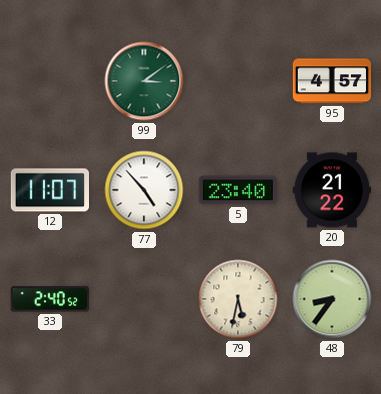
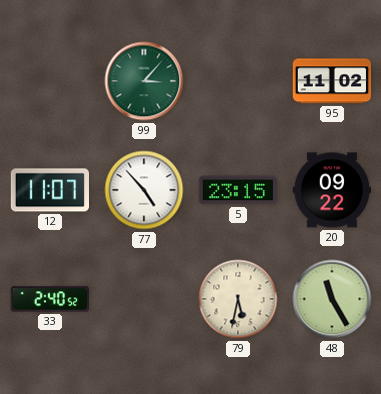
99: 3:09 -> 3:07
95: 4:57 -> 11:02
5: 23:40 -> 23:15
20: 21:22 -> 09:22
48: 8:36 -> 11:25
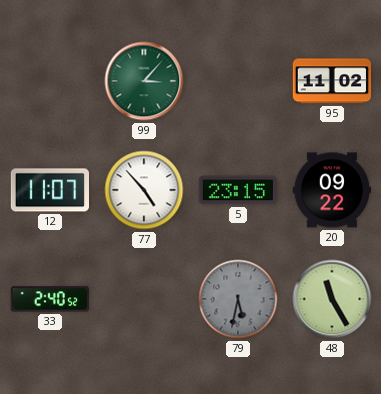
79 dial: cream -> grey
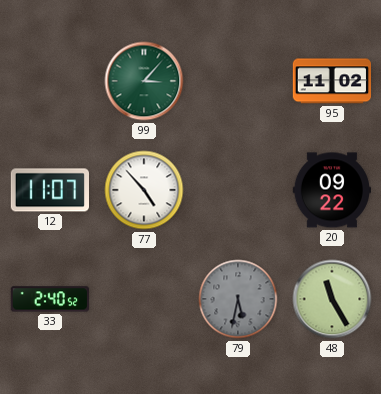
5: 23:15 -> none
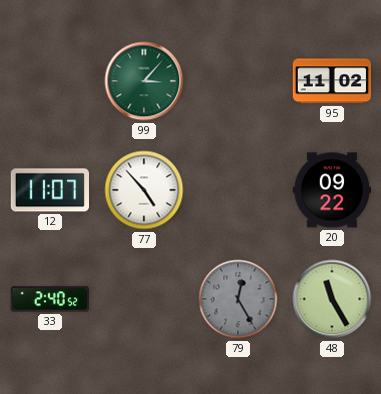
79: 5:32 -> 12:25
